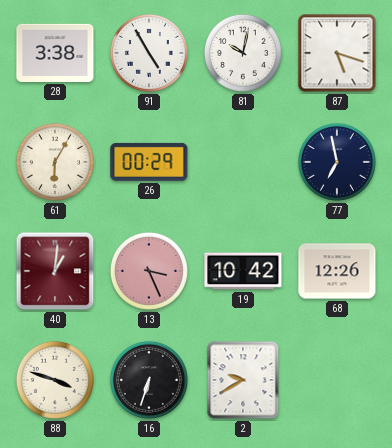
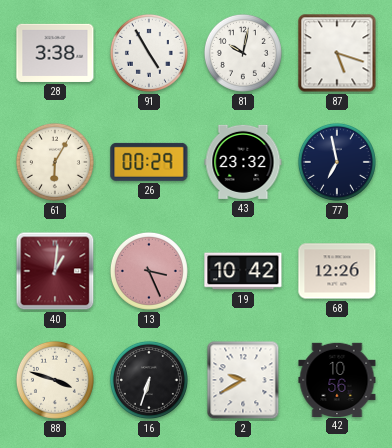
43: none -> 23:32
42: none -> 10:56
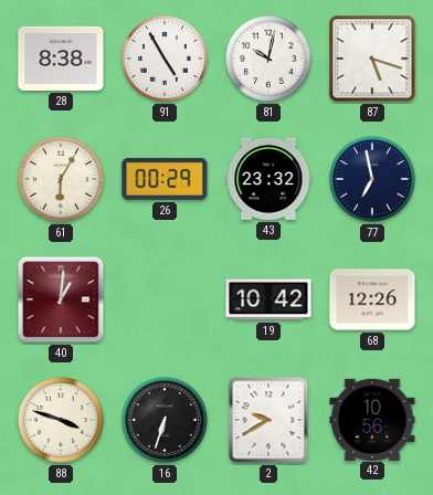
28: 3:38 -> 8:38
13: 3:26 -> none
